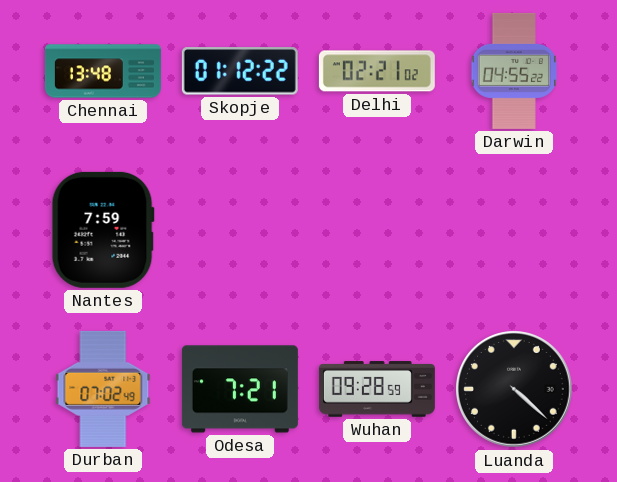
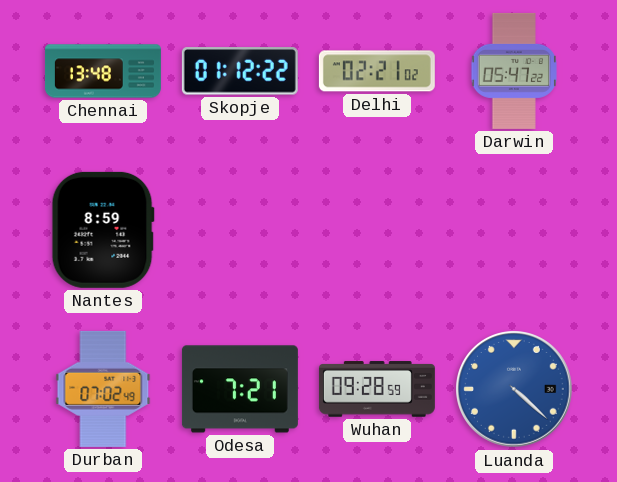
Darwin: 04:55 -> 05:47
Nantes: 7:59 -> 8:59
Luanda dial: black -> blue
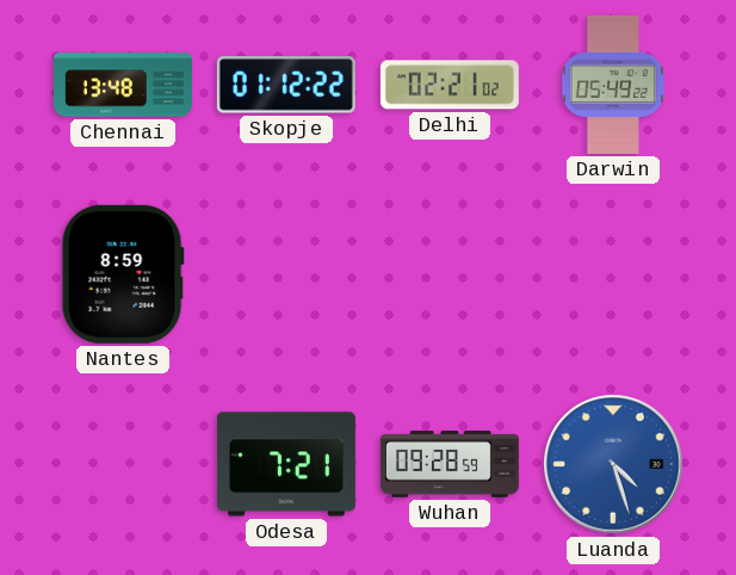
Darwin: 05:47 -> 05:49
Durban: 07:02 -> none
Luanda: 4:22 -> 4:27
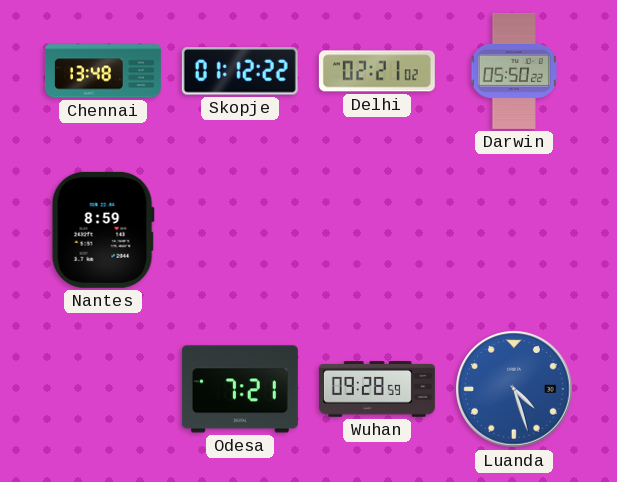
Darwin: 05:49 -> 05:50
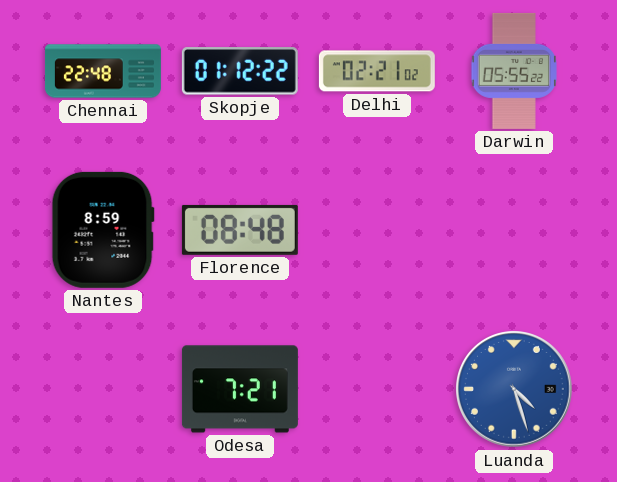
Chennai: 13:48 -> 22:48
Darwin: 05:50 -> 05:55
Florence: none -> 08:48
Wuhan: 09:28 -> none
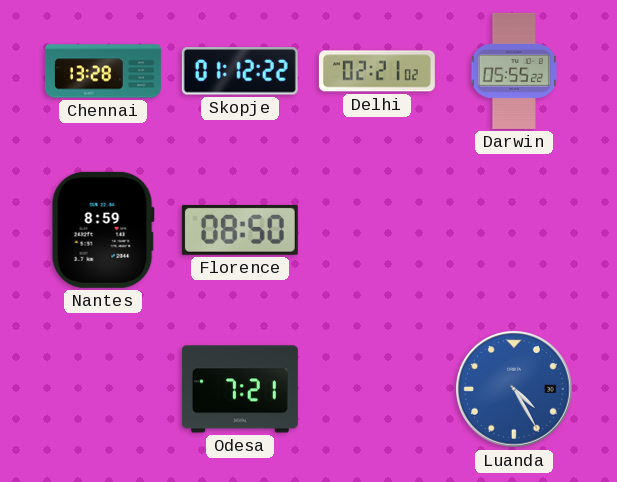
Chennai: 22:48 -> 13:28
Florence: 08:48 -> 08:50
Luanda: 4:27 -> 4:25
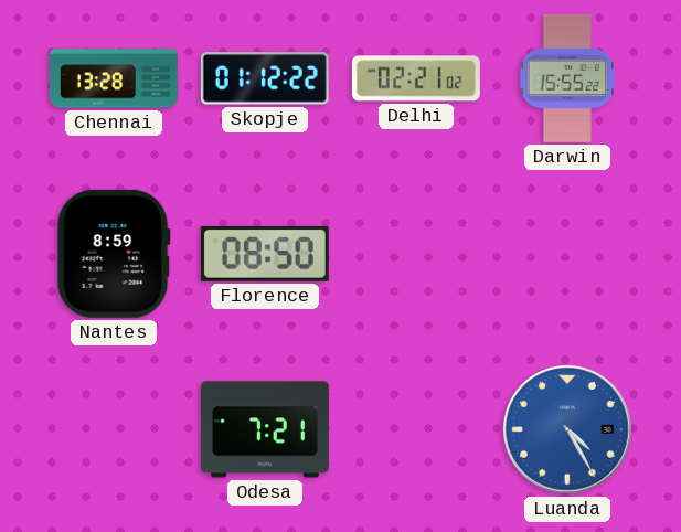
Darwin: 05:55 -> 15:55
